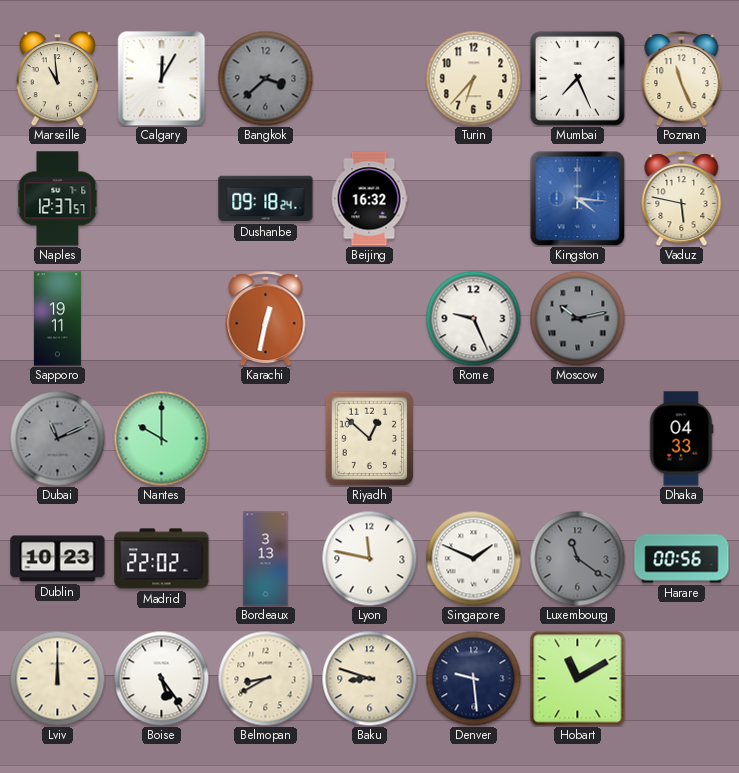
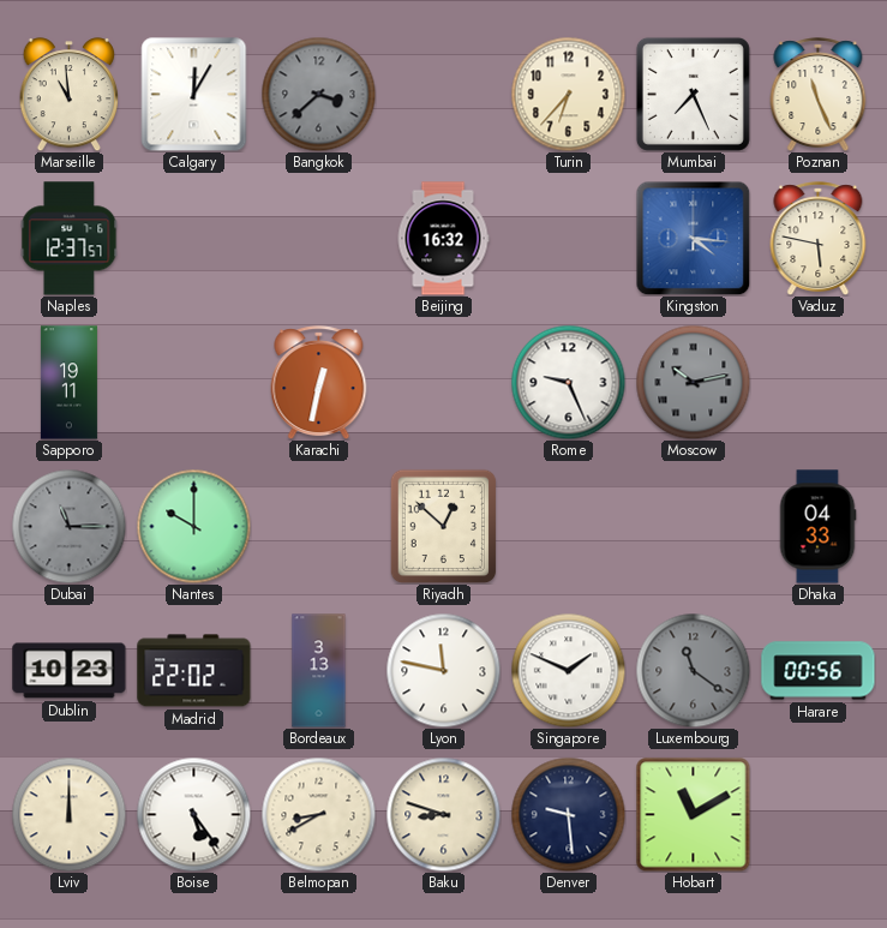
Dushanbe: 09:18 -> none
Dubai: 11:11 -> 11:15
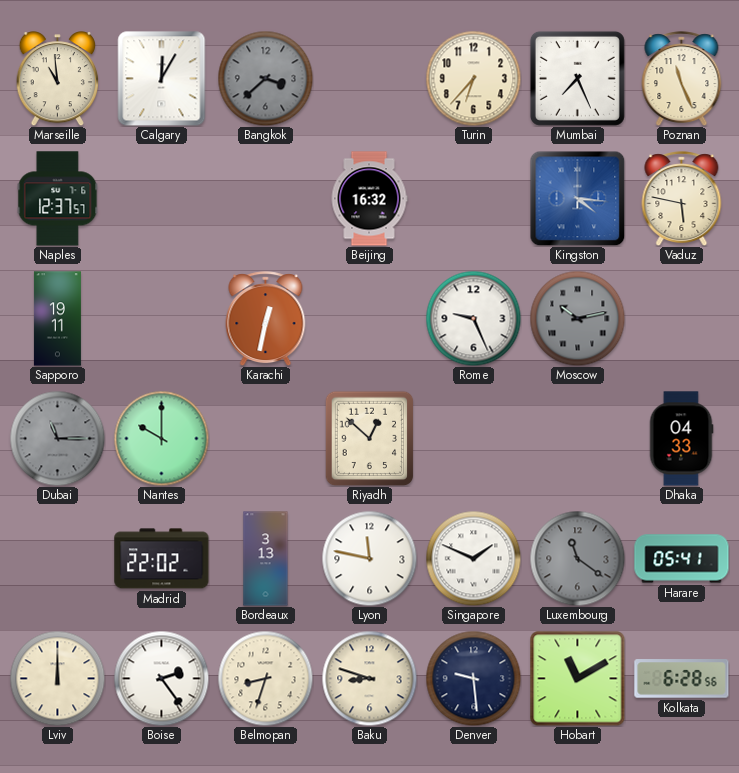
Dublin: 10:23 -> none
Harare: 00:56 -> 05:41
Boise: 5:24 -> 2:24
Belmopan: 8:40 -> 8:33
Kolkata: none -> 6:28
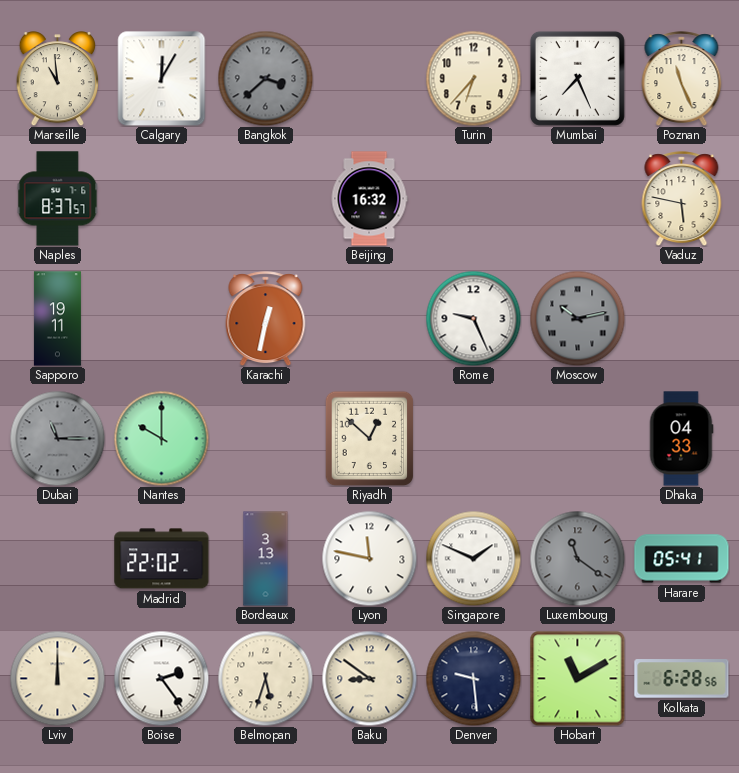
Naples: 12:37 -> 8:37
Kingston: 4:16 -> none
Belmopan: 8:33 -> 5:33
Baku: 8:48 -> 8:51
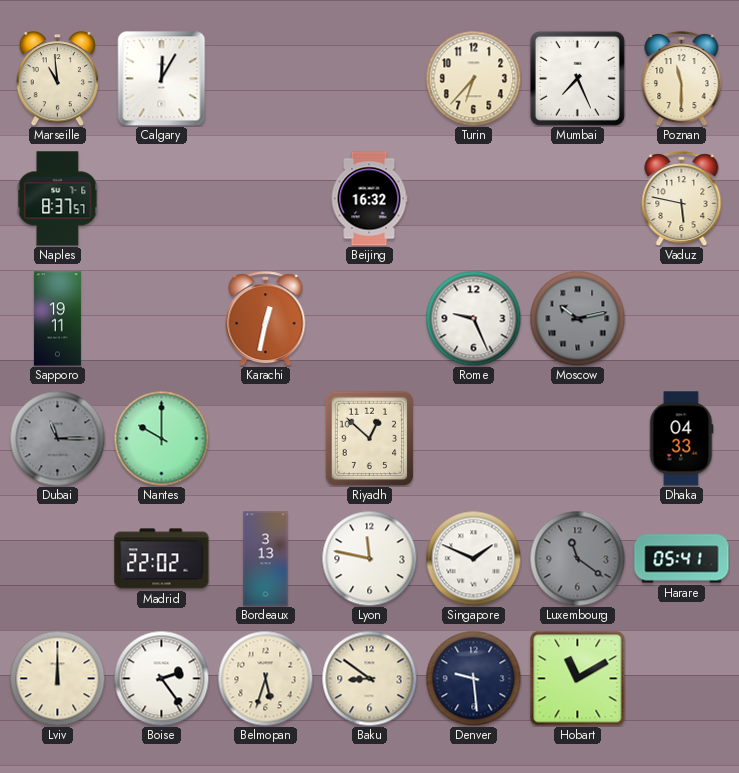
Bangkok: 3:38 -> none
Poznan: 11:26 -> 11:30
Kolkata: 6:28 -> none
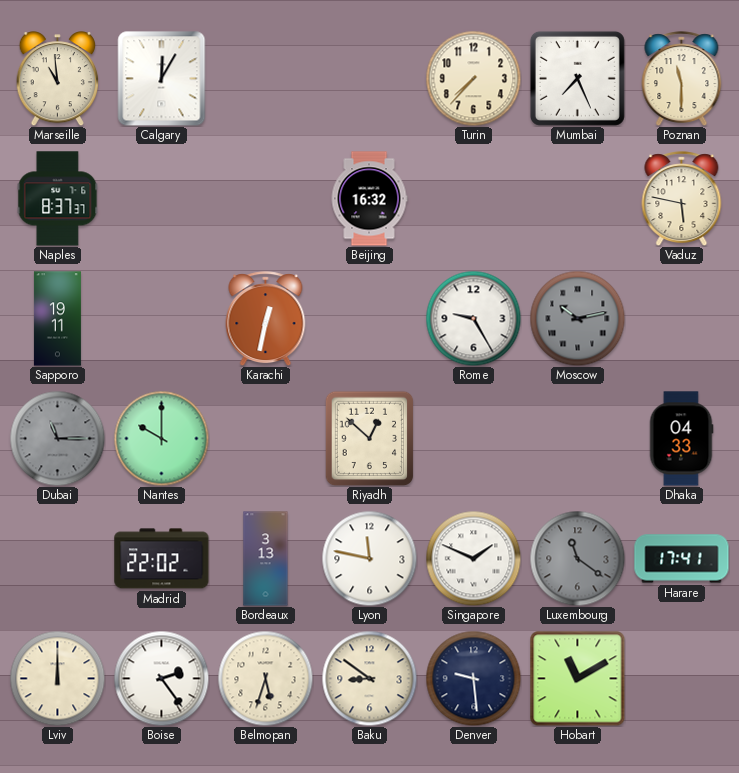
Turin: 6:37 -> 7:37
Naples: 8:37:57 -> 8:37:37
Rome: 9:26 -> 9:25
Harare: 05:41 -> 17:41
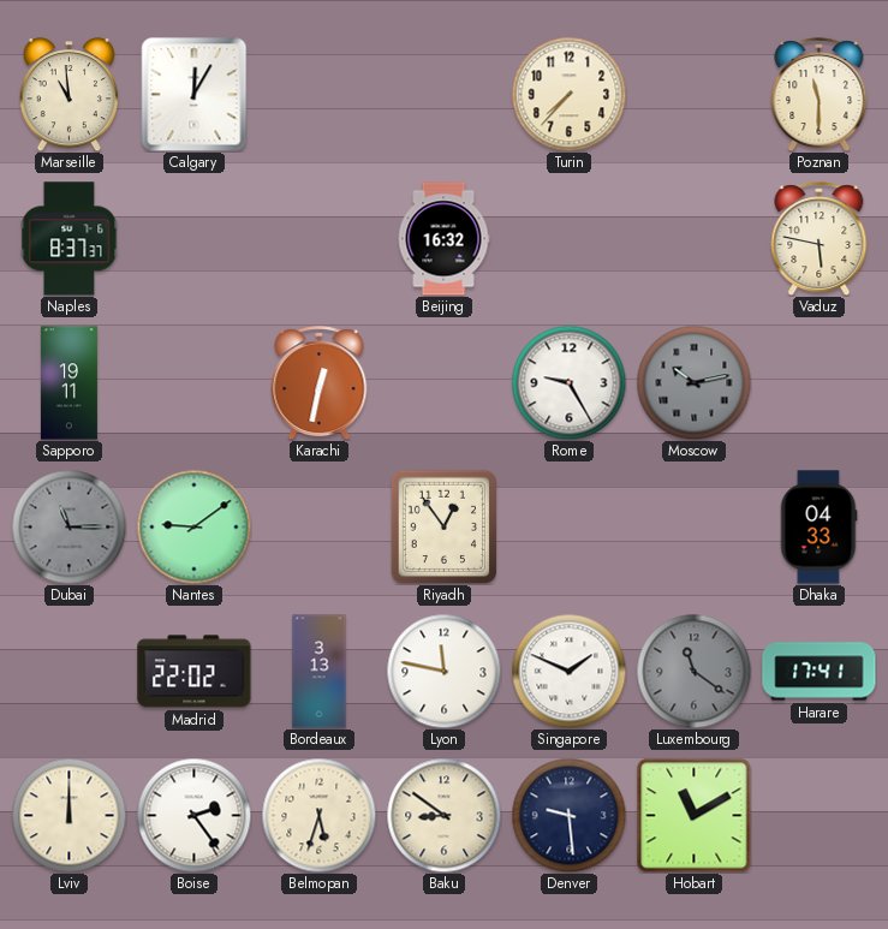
Mumbai: 7:26 -> none
Nantes: 10:00 -> 9:09
Riyadh: 12:52 -> 12:54
